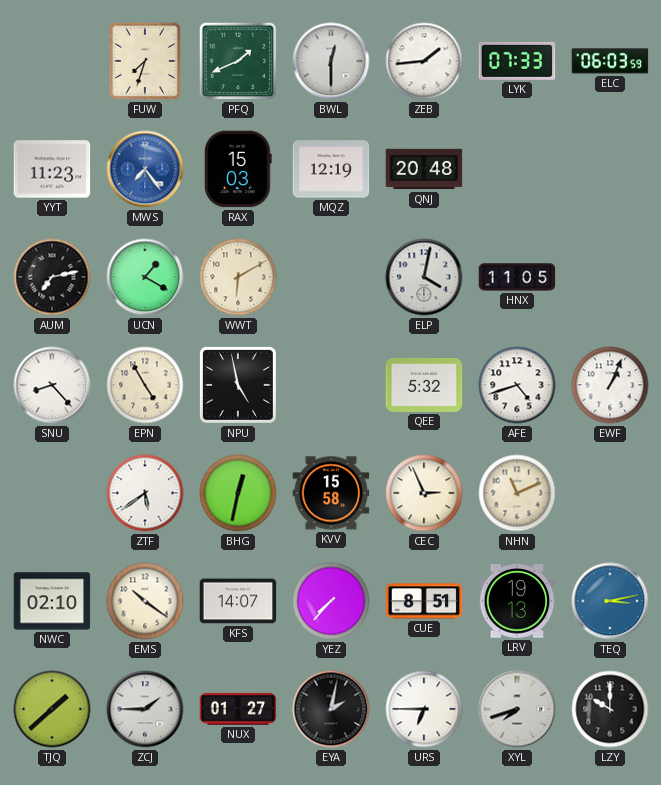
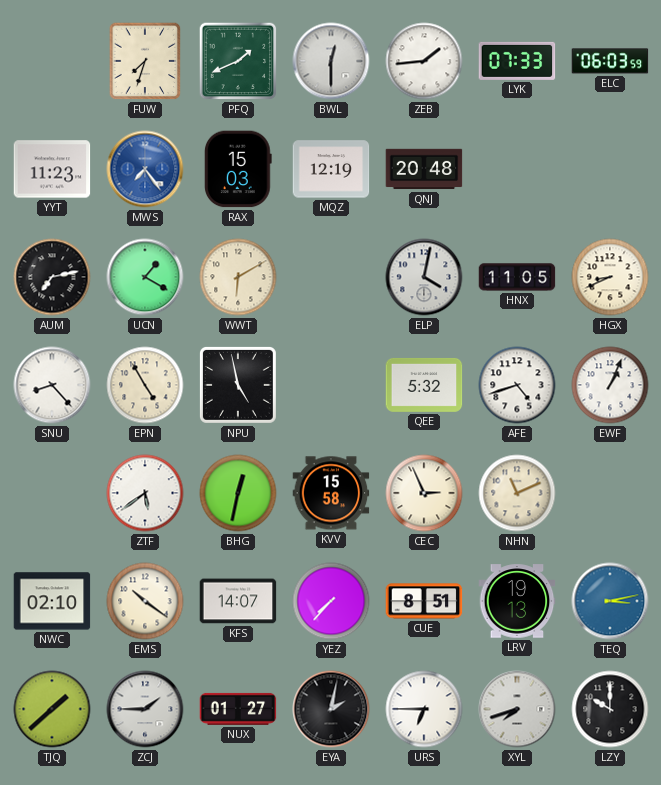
HGX: none -> 8:41
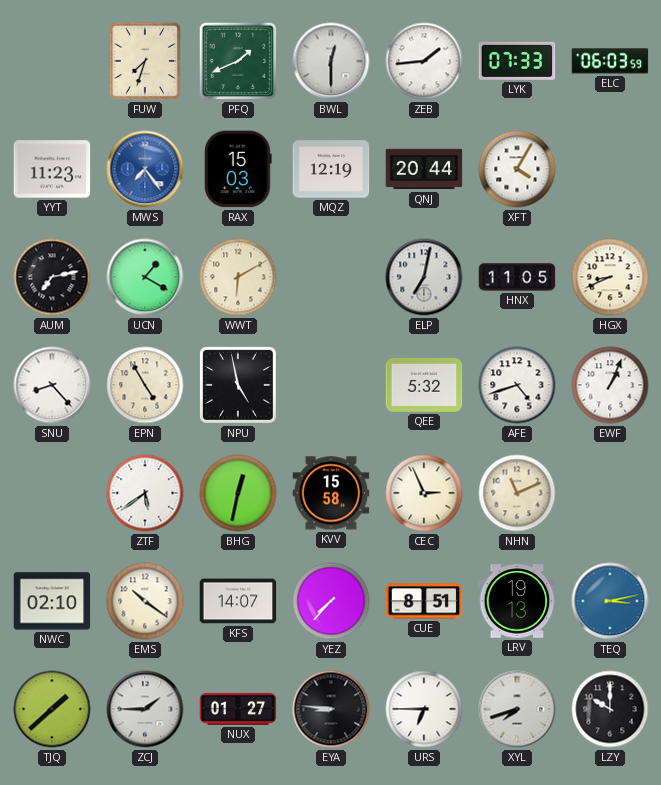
QNJ: 20:48 -> 20:44
XFT: none -> 4:05
ELP: 4:02 -> 7:02
EYA: 2:02 -> 8:46
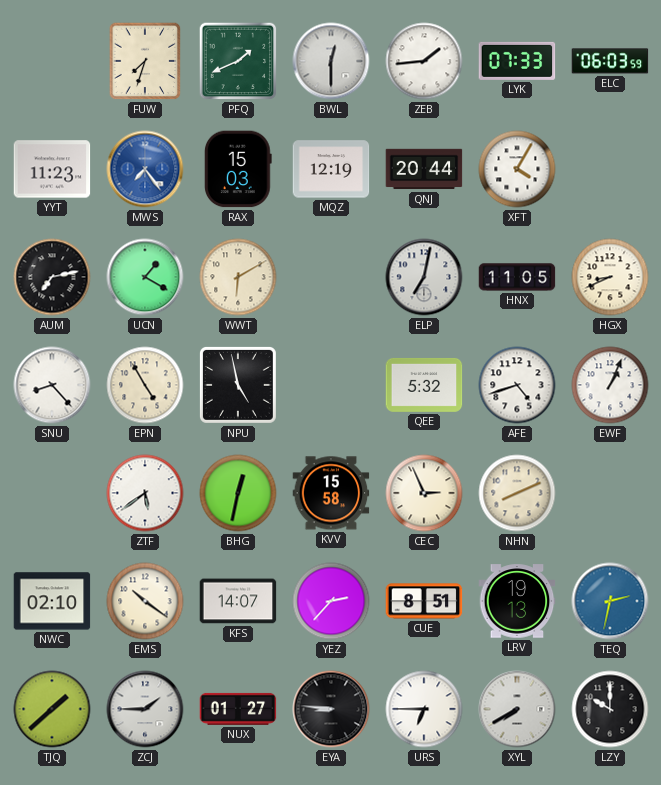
NHN: 11:11 -> 8:11
YEZ: 7:37 -> 2:37
TEQ: 3:13 -> 2:32
XYL: 7:42 -> 7:40
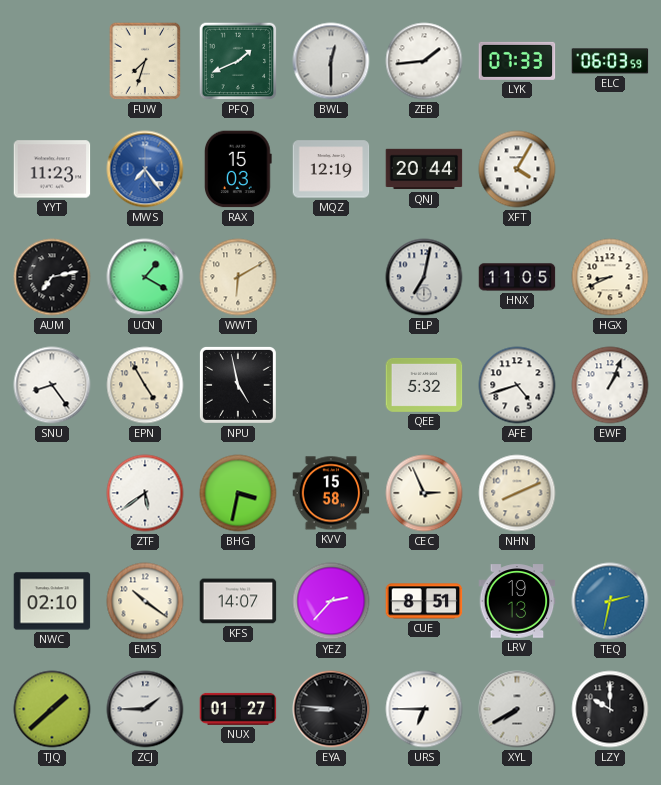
SNU: 8:23 -> 8:24
BHG: 12:32 -> 3:32
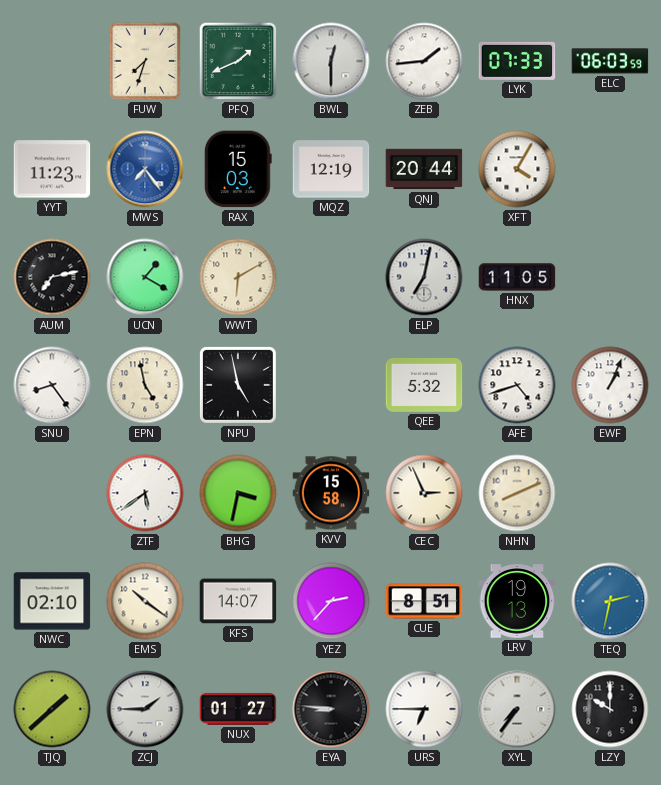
HGX: 8:41 -> none
EPN: 4:55 -> 4:58
XYL: 7:40 -> 7:36
